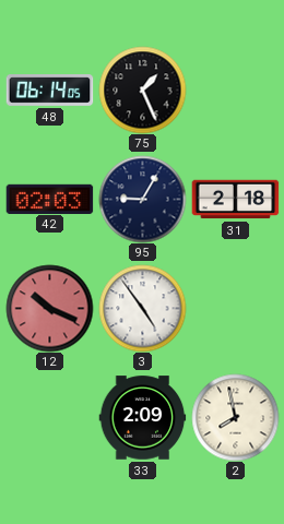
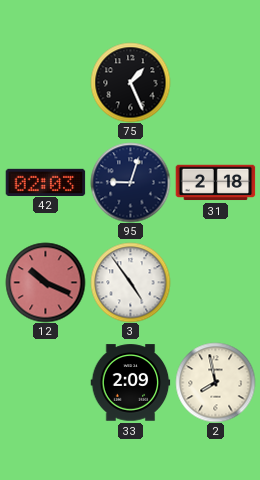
48: 06:14 -> none
95: 9:05 -> 9:03
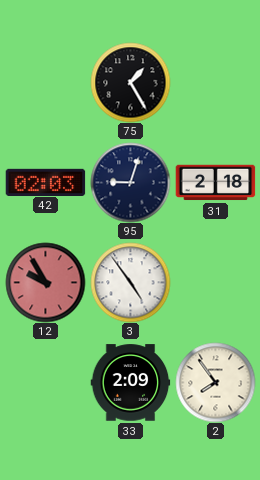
75: 1:26 -> 1:25
12: 10:19 -> 9:55
2: 7:58 -> 7:54
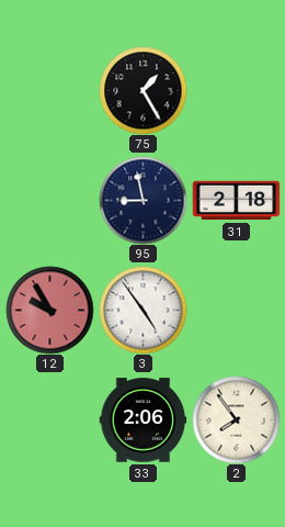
42: 02:03 -> none
95: 9:03 -> 8:58
33: 2:09 -> 2:06
